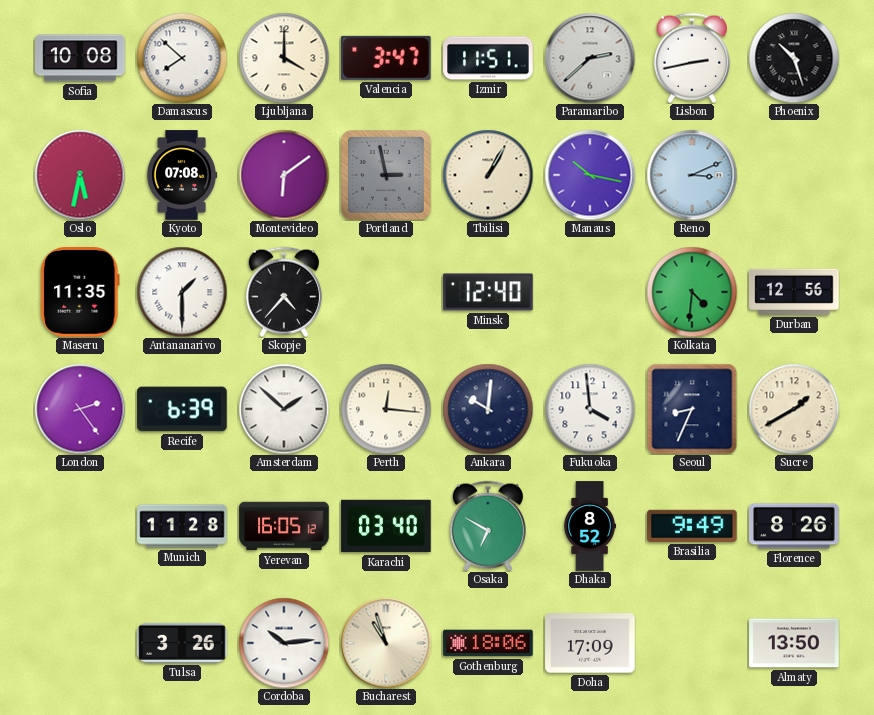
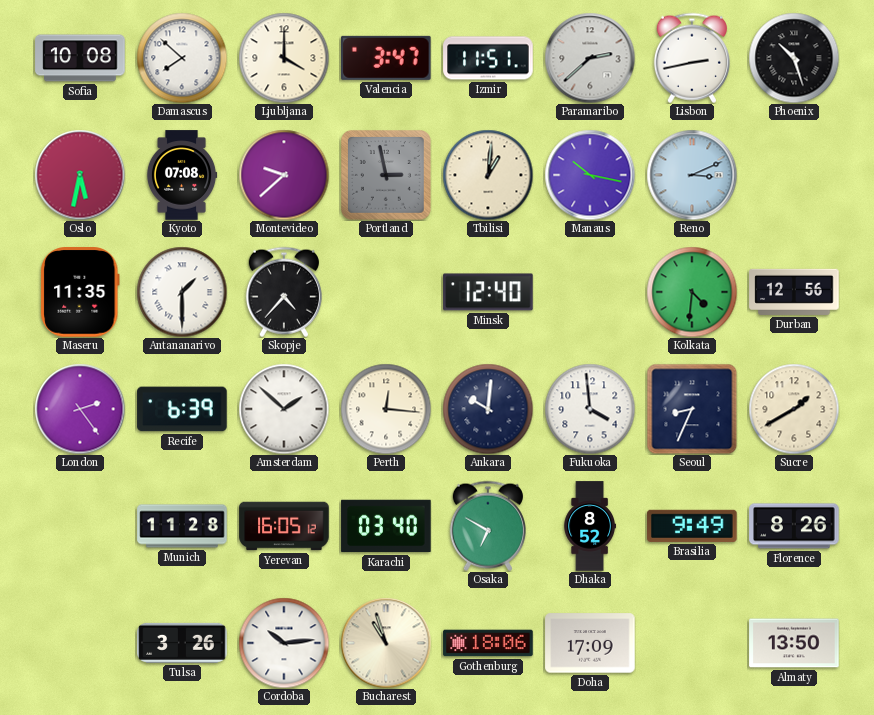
Montevideo: 6:09 -> 9:38
Tbilisi: 1:05 -> 1:01
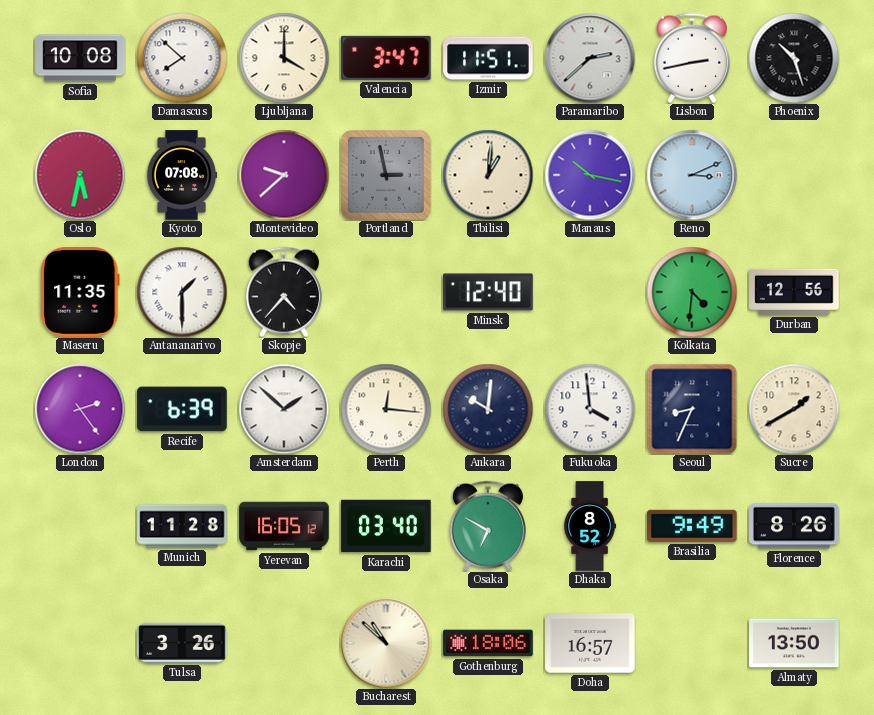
Cordoba: 10:14 -> none
Bucharest: 10:57 -> 10:52
Doha: 17:09 -> 16:57
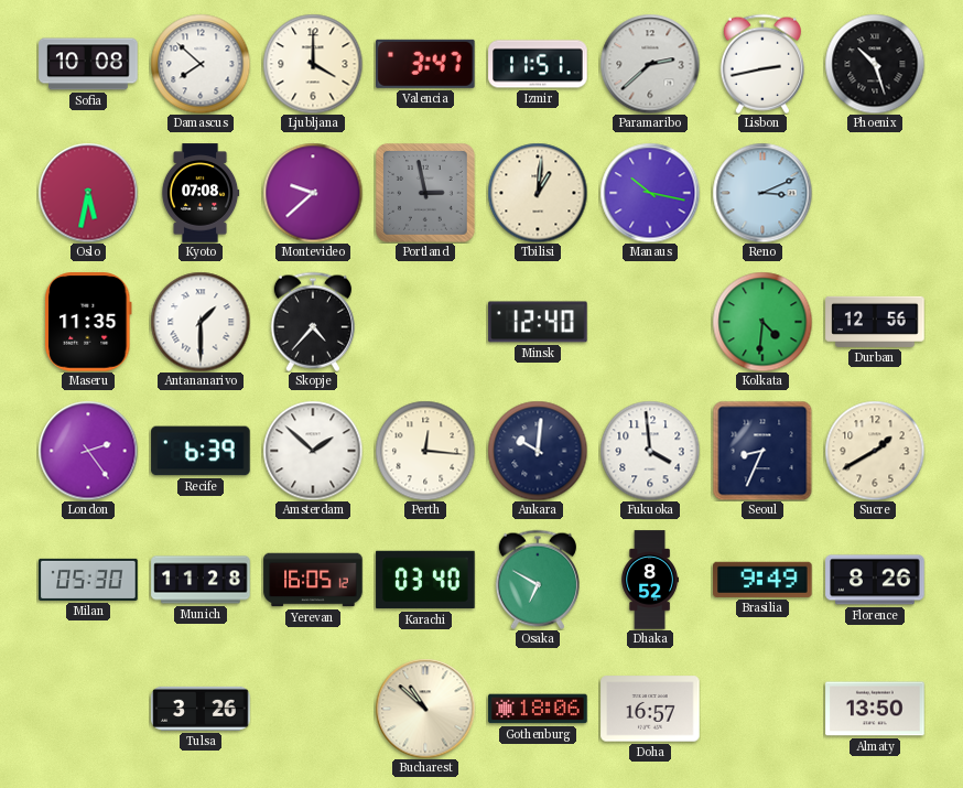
Milan: none -> 05:30
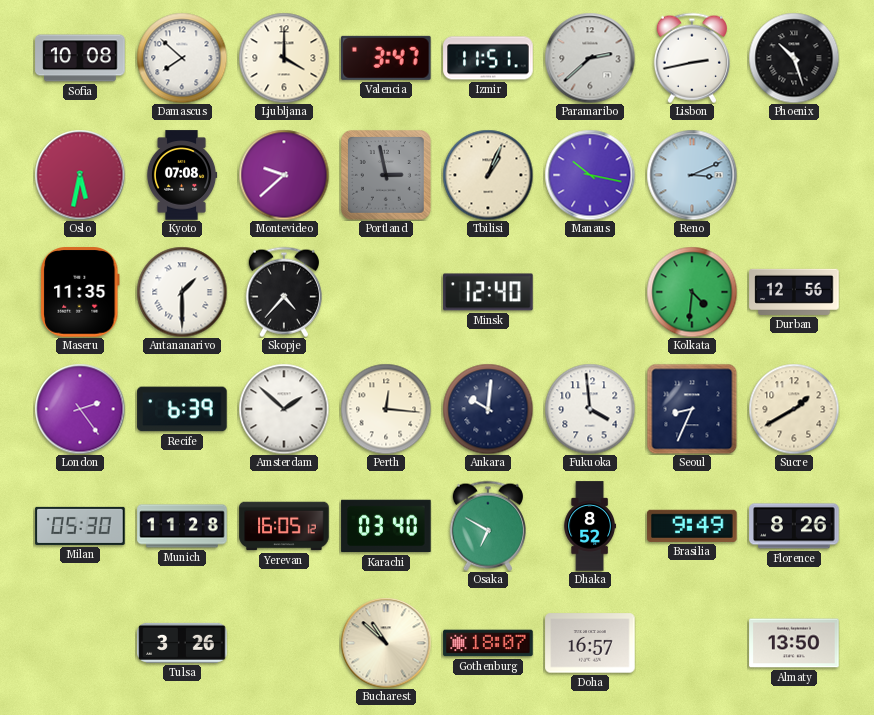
Tbilisi: 1:01 -> 1:04
Gothenburg: 18:06 -> 18:07
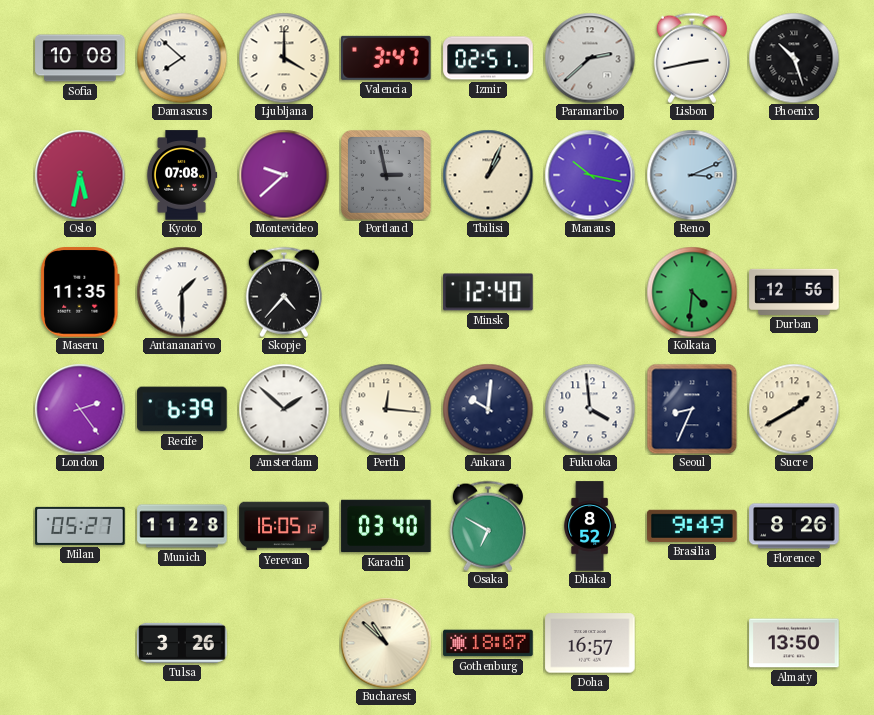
Izmir: 11:51 -> 02:51
Milan: 05:30 -> 05:27
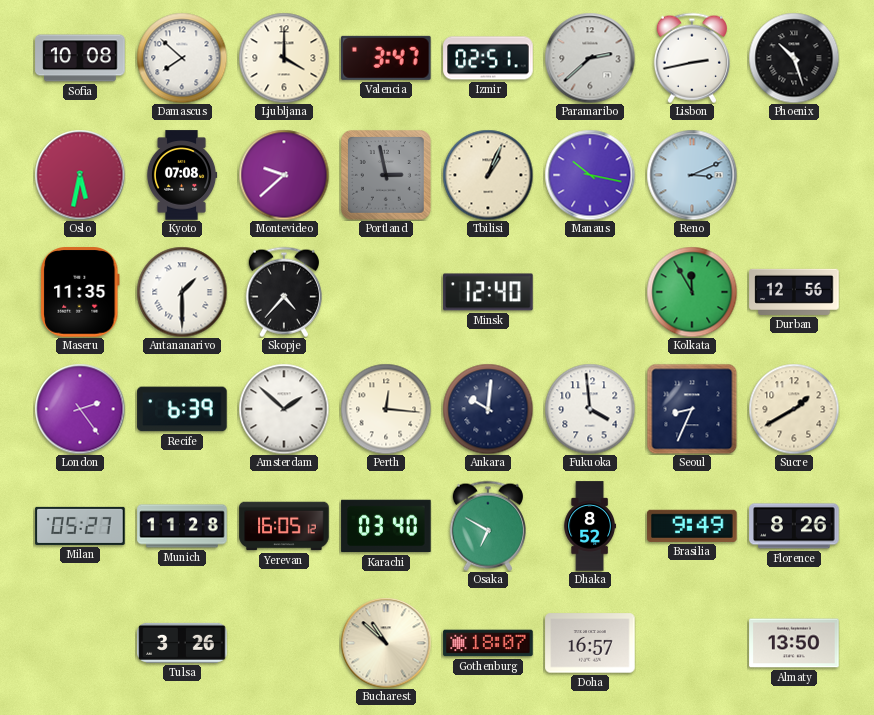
Kolkata: 4:31 -> 11:55
